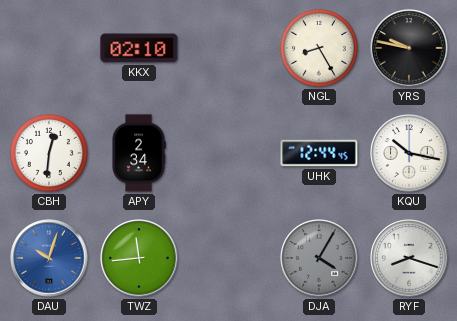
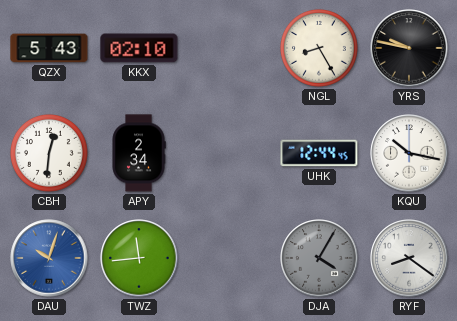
QZX: none -> 5:43
RYF: 8:18 -> 8:21
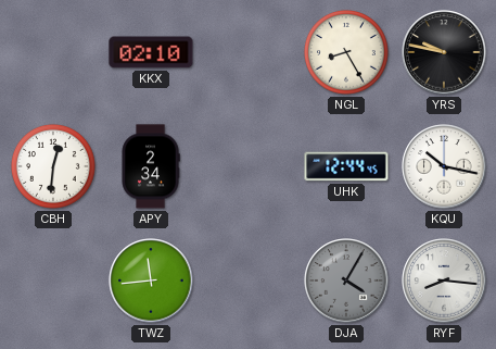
QZX: 5:43 -> none
DAU: 10:03 -> none
RYF: 8:21 -> 8:16
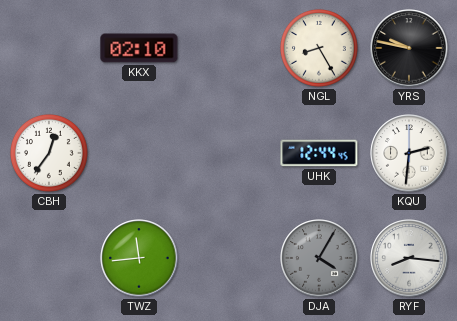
CBH: 12:31 -> 12:36
APY: 2:34 -> none
KQU: 10:17 -> 2:31
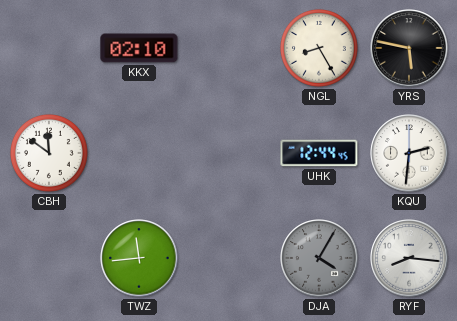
YRS: 9:47 -> 5:47
CBH: 12:36 -> 11:51
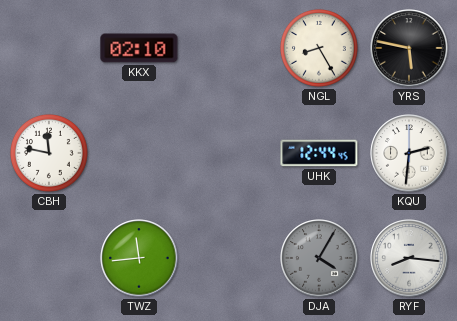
CBH: 11:51 -> 11:47
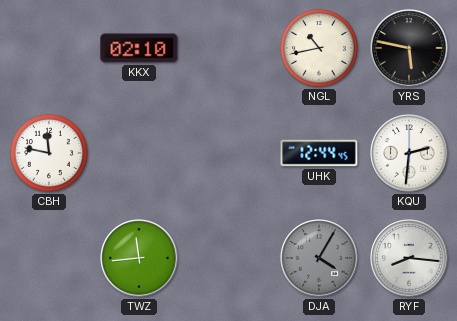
NGL: 8:25 -> 10:43
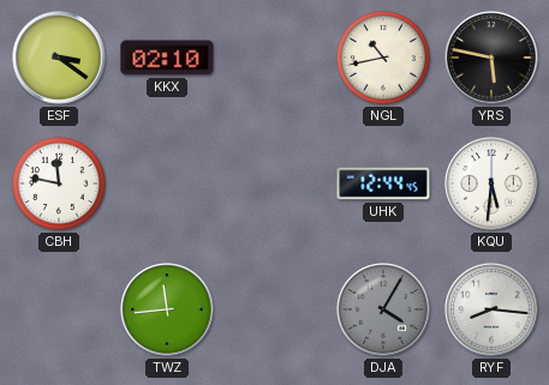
ESF: none -> 3:21
KQU: 2:31 -> 5:31
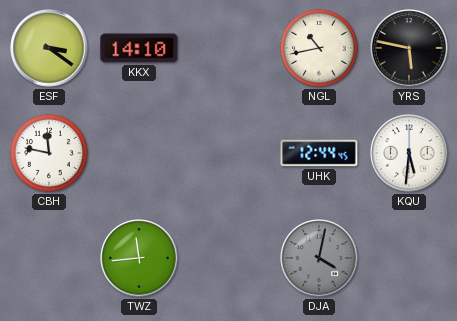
KKX: 02:10 -> 14:10
DJA: 4:05 -> 4:02
RYF: 8:16 -> none
